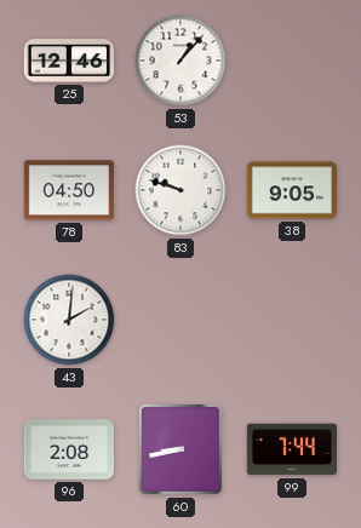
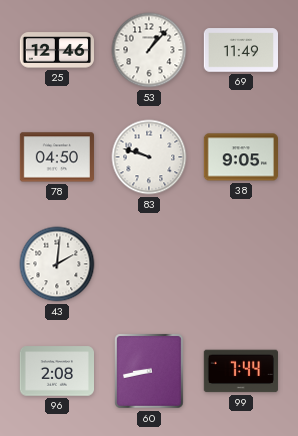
69: none -> 11:49
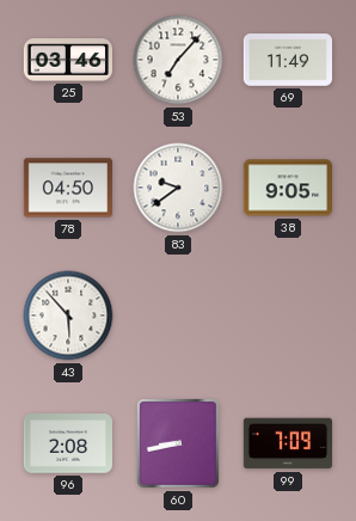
25: 12:46 -> 03:46
53: 1:07 -> 7:07
83: 9:48 -> 9:39
43: 2:01 -> 5:53
99: 7:44 -> 7:09
